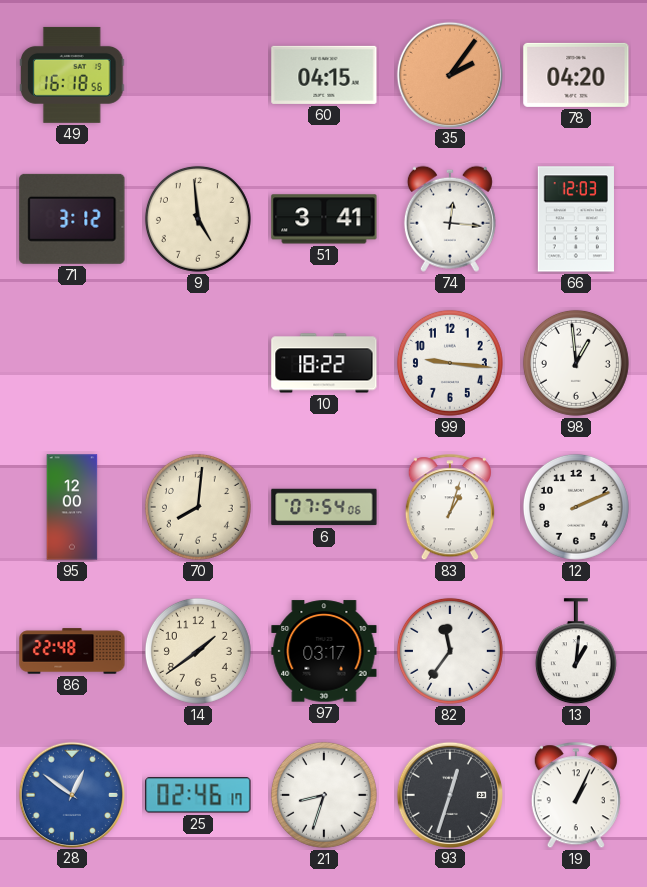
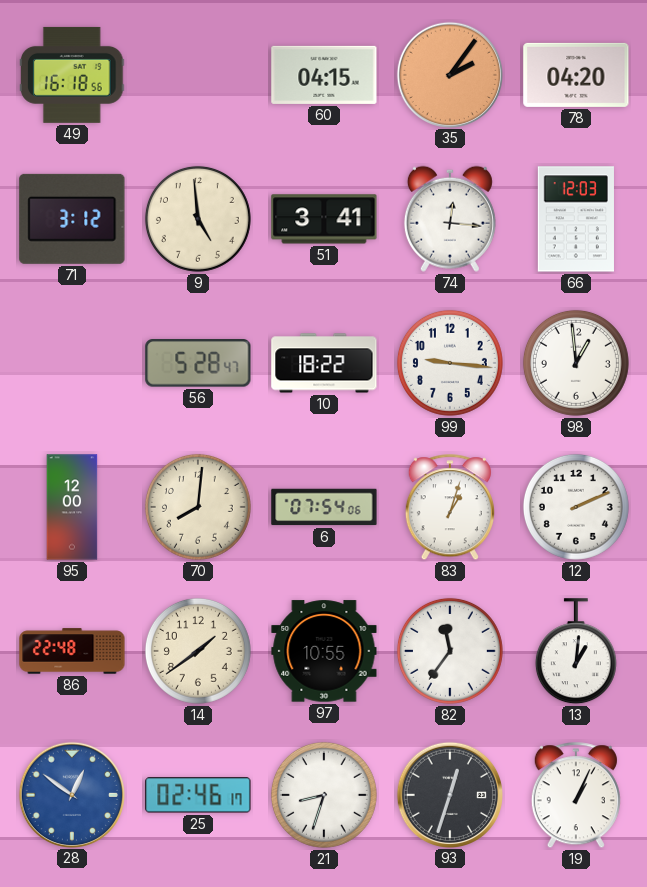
56: none -> 5:28
97: 03:17 -> 10:55
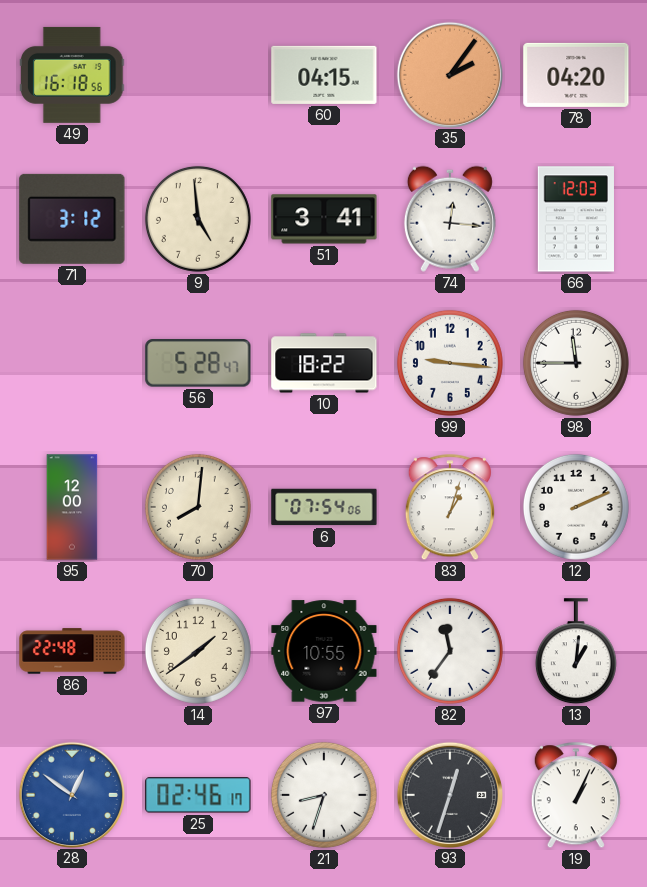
98: 12:59 -> 11:45
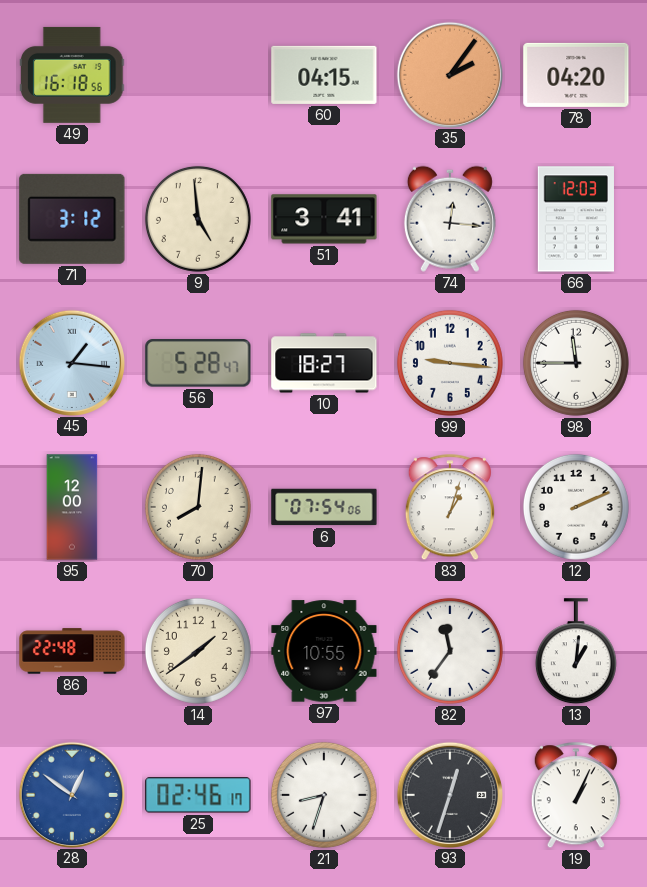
45: none -> 1:16
10: 18:22 -> 18:27
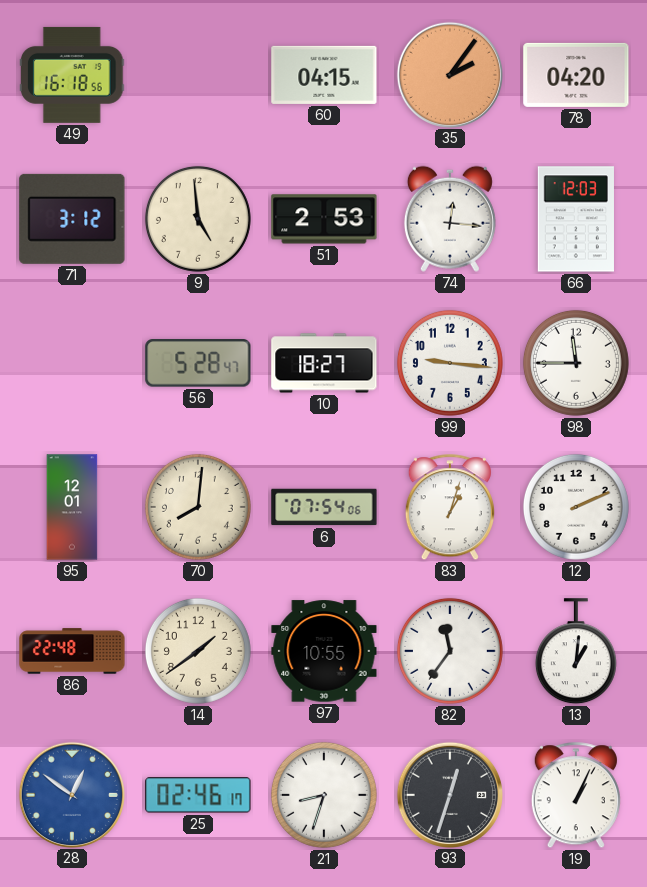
51: 3:41 -> 2:53
45: 1:16 -> none
95: 12:00 -> 12:01
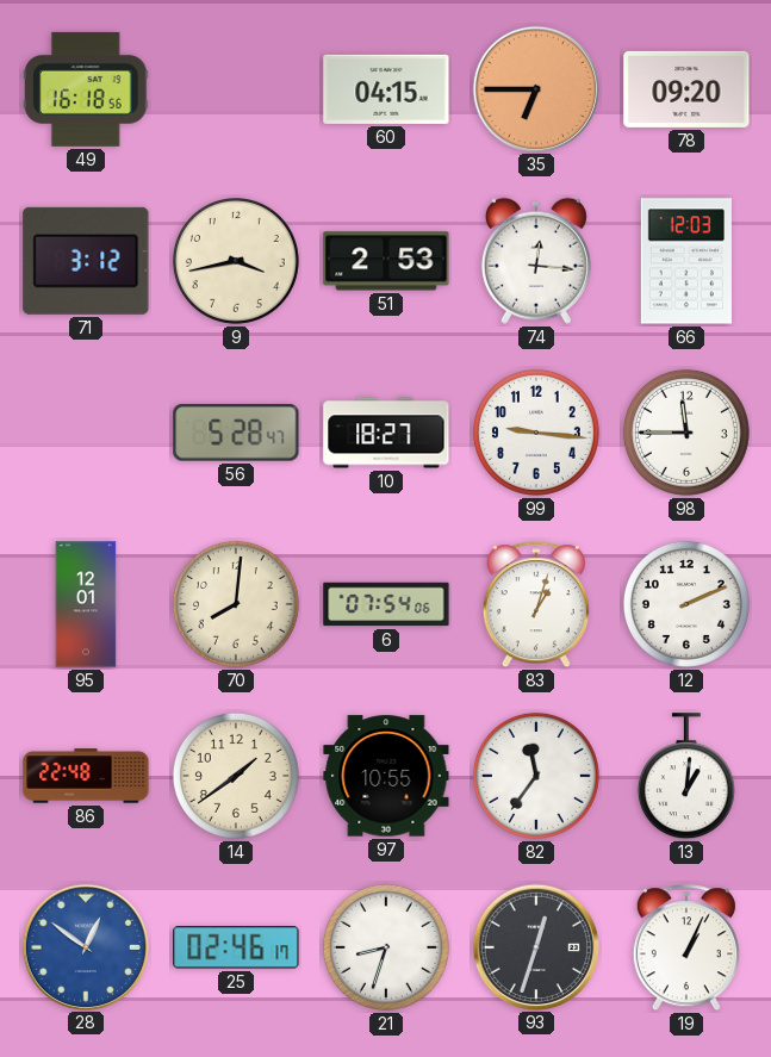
35: 2:06 -> 6:45
78: 04:20 -> 09:20
9: 4:59 -> 3:43
